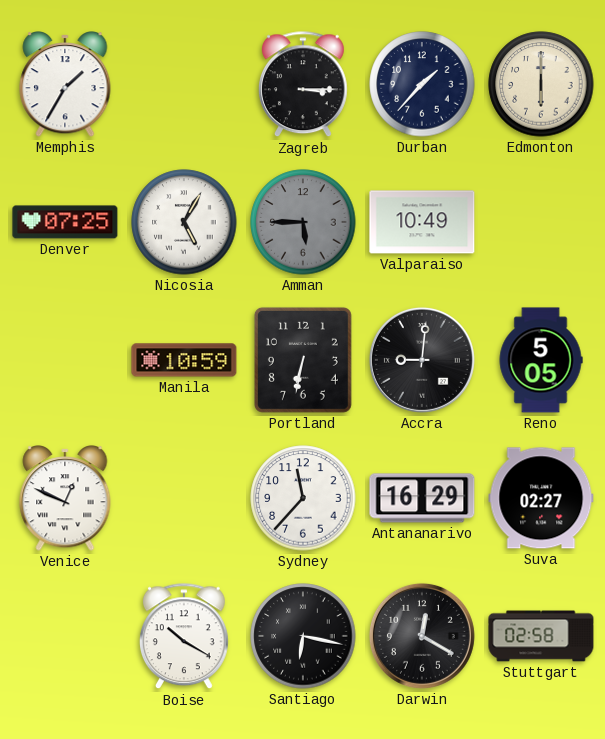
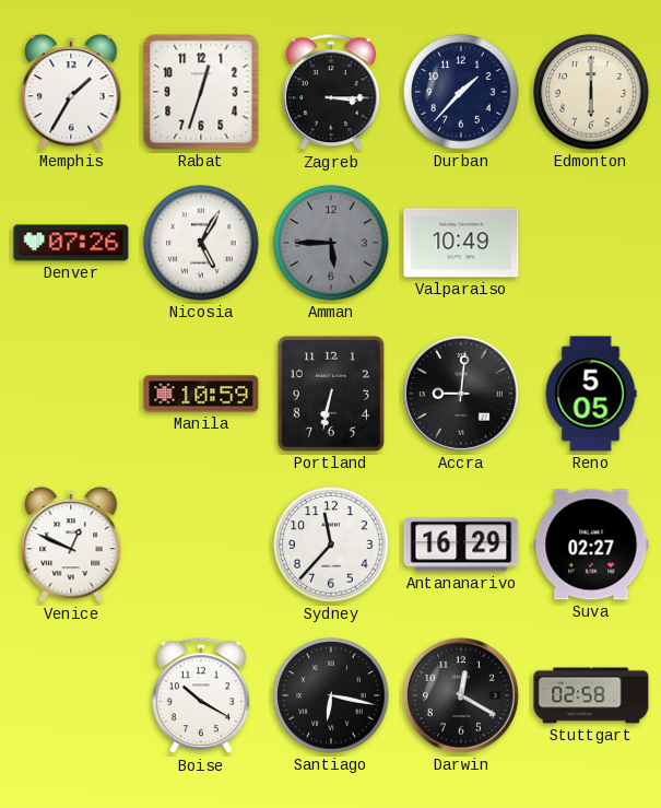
Rabat: none -> 12:33
Denver: 07:25 -> 07:26
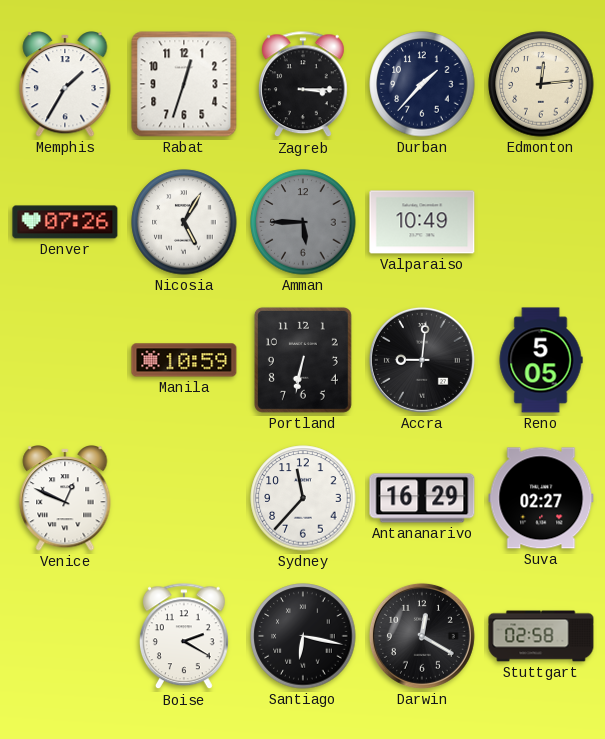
Edmonton: 6:00 -> 12:14
Boise: 10:20 -> 2:20
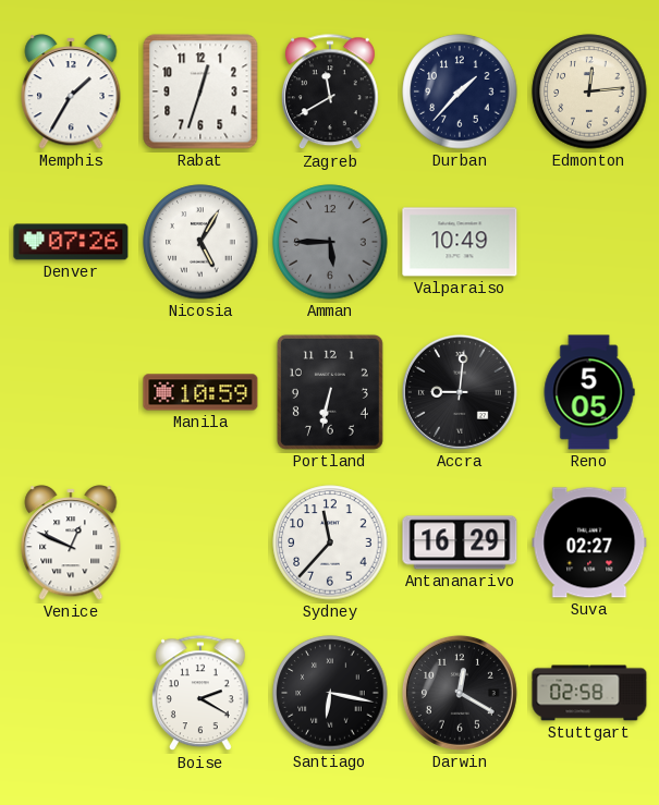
Zagreb: 3:15 -> 11:40
